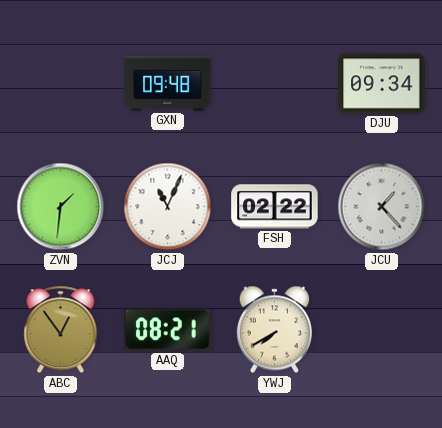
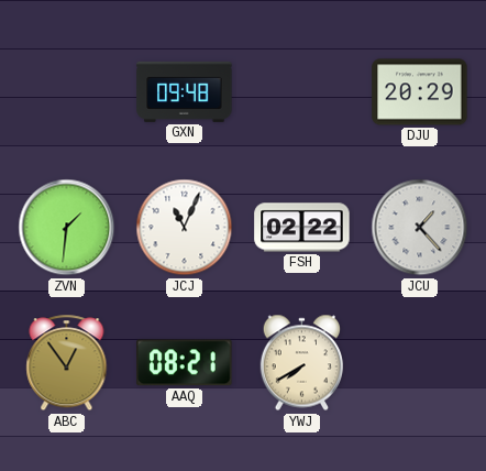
DJU: 09:34 -> 20:29
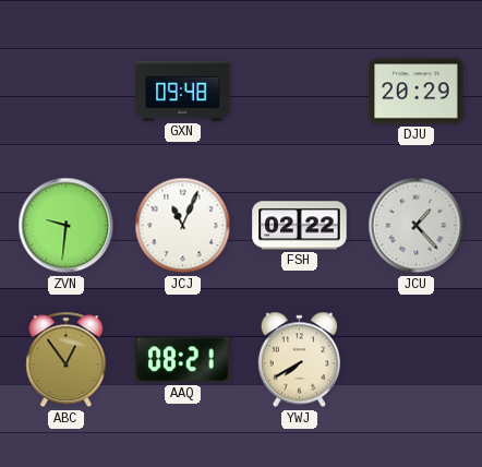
ZVN: 1:31 -> 9:31
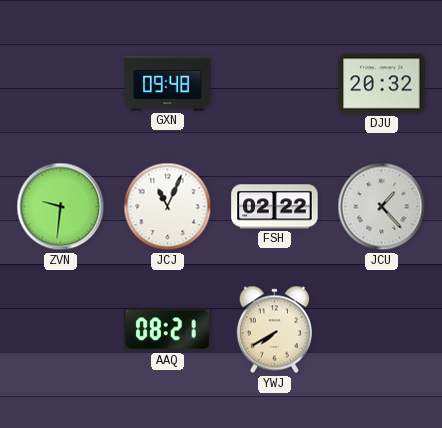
DJU: 20:29 -> 20:32
ABC: 12:54 -> none
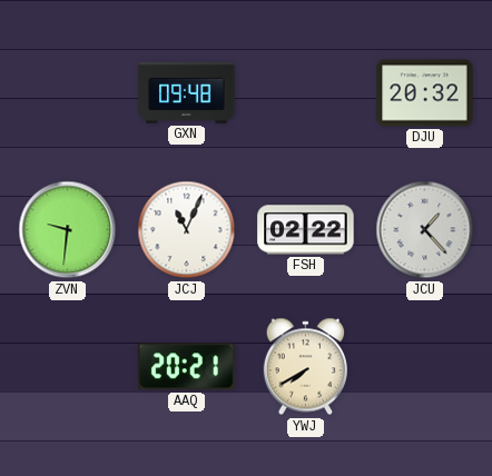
AAQ: 08:21 -> 20:21
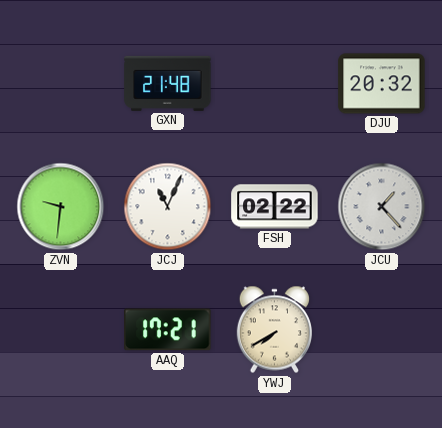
GXN: 09:48 -> 21:48
AAQ: 20:21 -> 17:21
